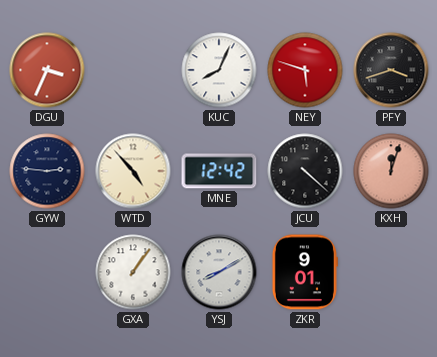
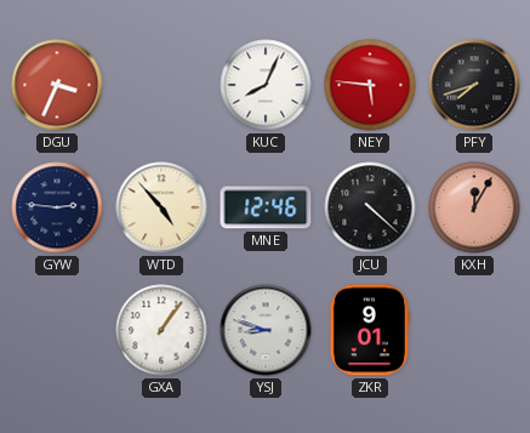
NEY: 5:48 -> 5:46
PFY: 3:42 -> 7:42
MNE: 12:42 -> 12:46
KXH: 12:03 -> 12:05
YSJ: 8:10 -> 8:48
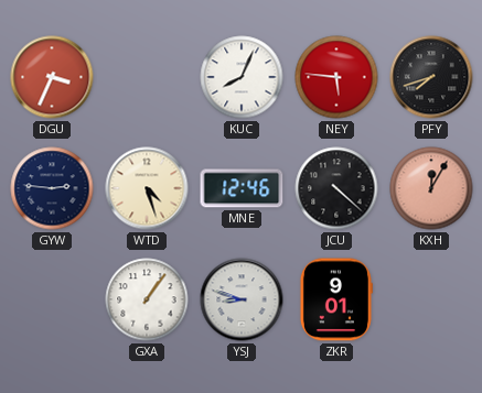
WTD: 4:53 -> 4:27
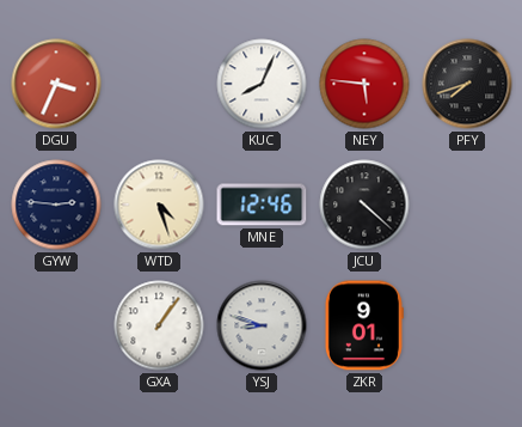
KXH: 12:05 -> none
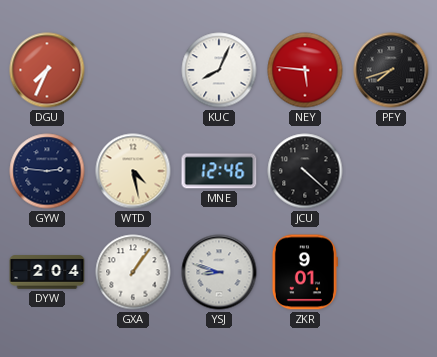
DGU: 3:34 -> 7:34
WTD: 4:27 -> 4:28
DYW: none -> 2:04
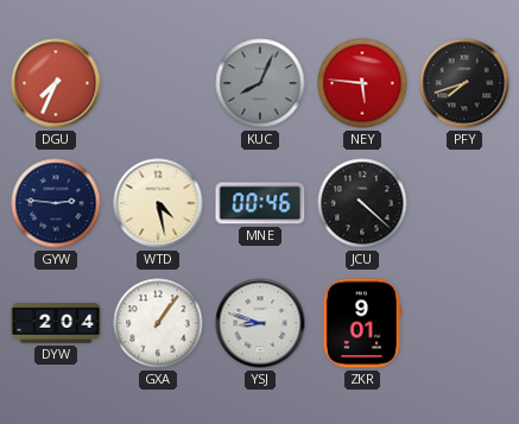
KUC dial: white -> grey
MNE: 12:46 -> 00:46
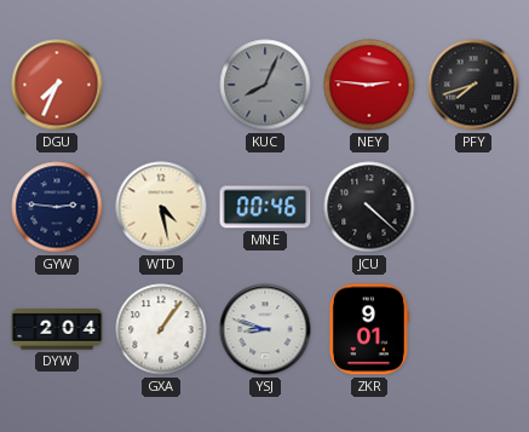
NEY: 5:46 -> 2:46
